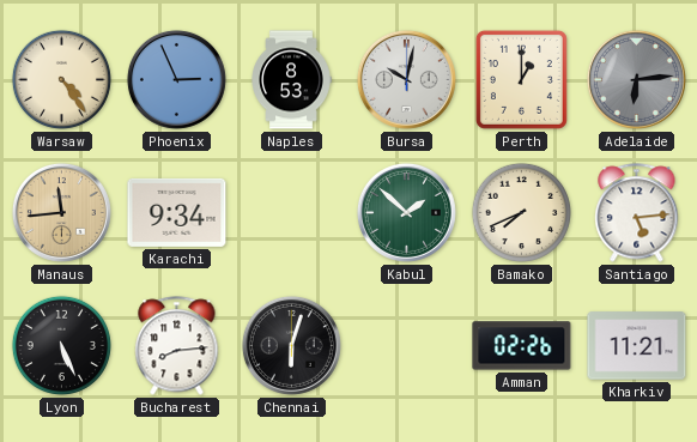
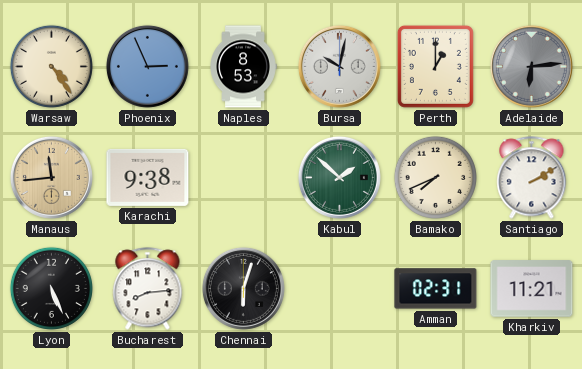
Karachi: 9:34 -> 9:38
Santiago: 5:14 -> 2:10
Amman: 02:26 -> 02:31
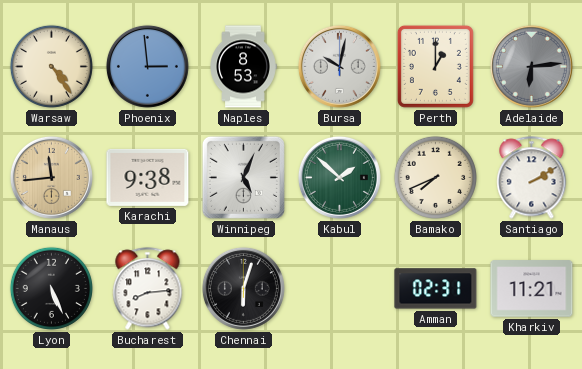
Phoenix: 2:56 -> 2:59
Winnipeg: none -> 5:04
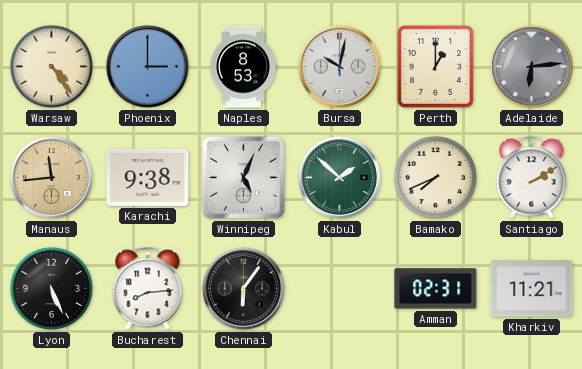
Phoenix: 2:59 -> 3:00
Chennai: 6:03 -> 6:06
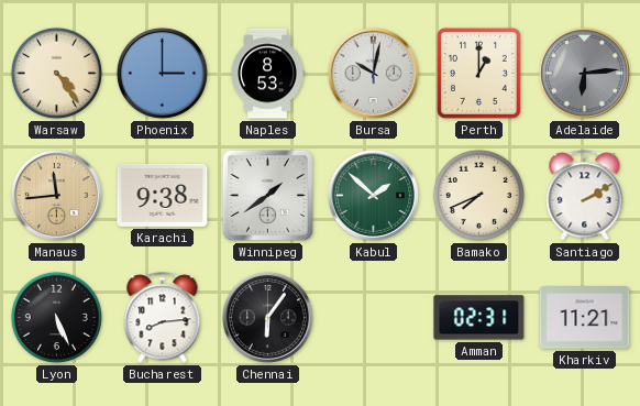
Winnipeg: 5:04 -> 1:39
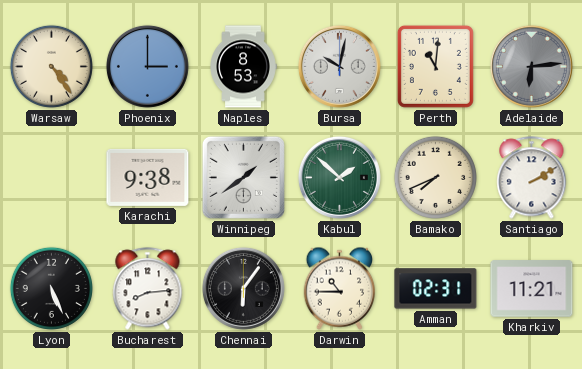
Perth: 1:00 -> 11:01
Manaus: 11:44 -> none
Darwin: none -> 10:45
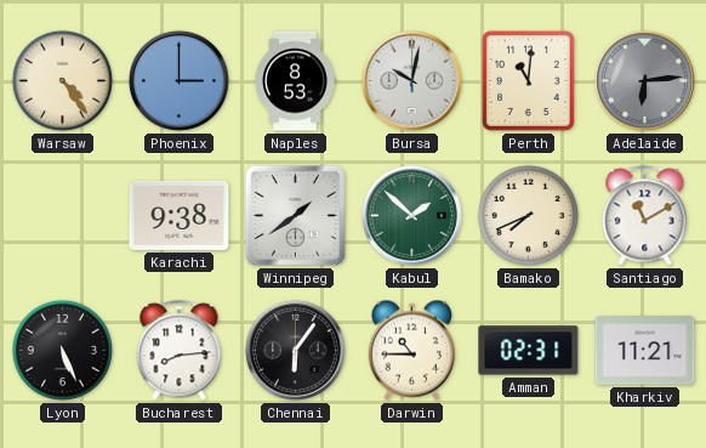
Santiago: 2:10 -> 11:10
